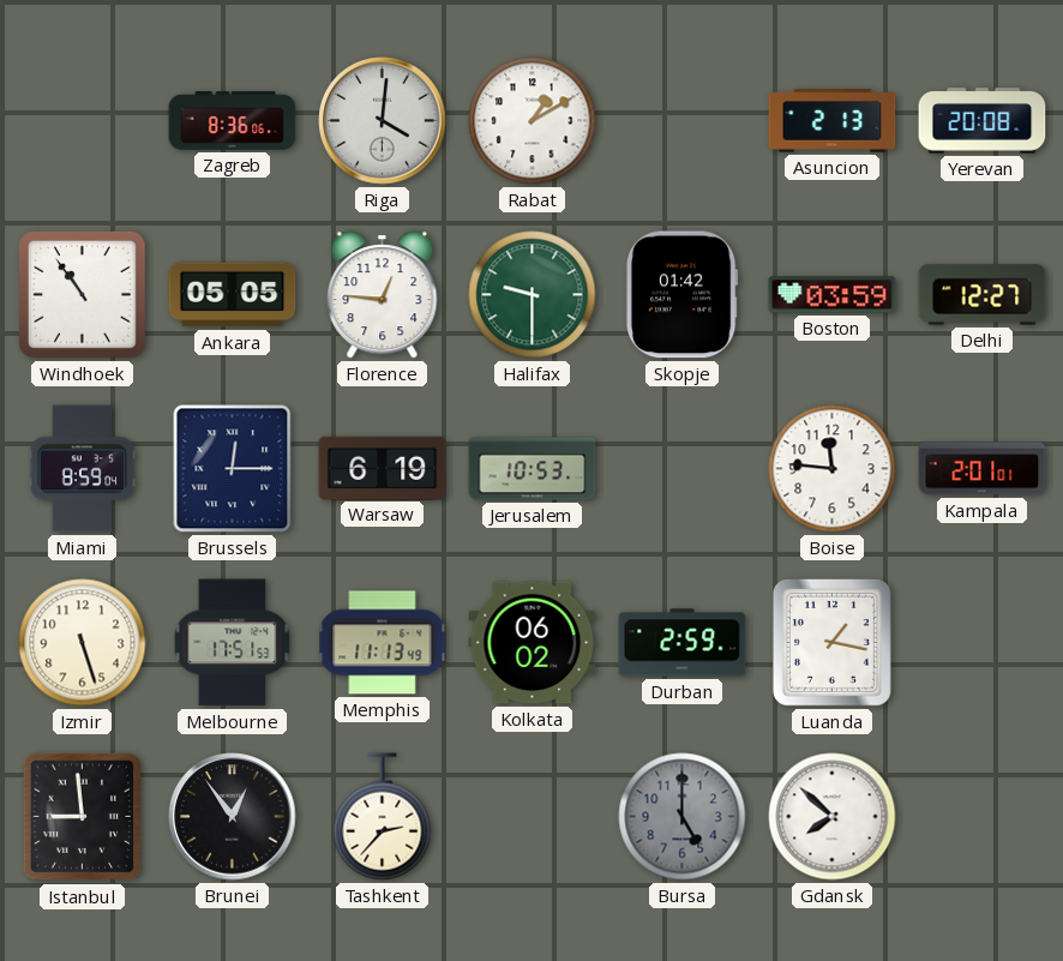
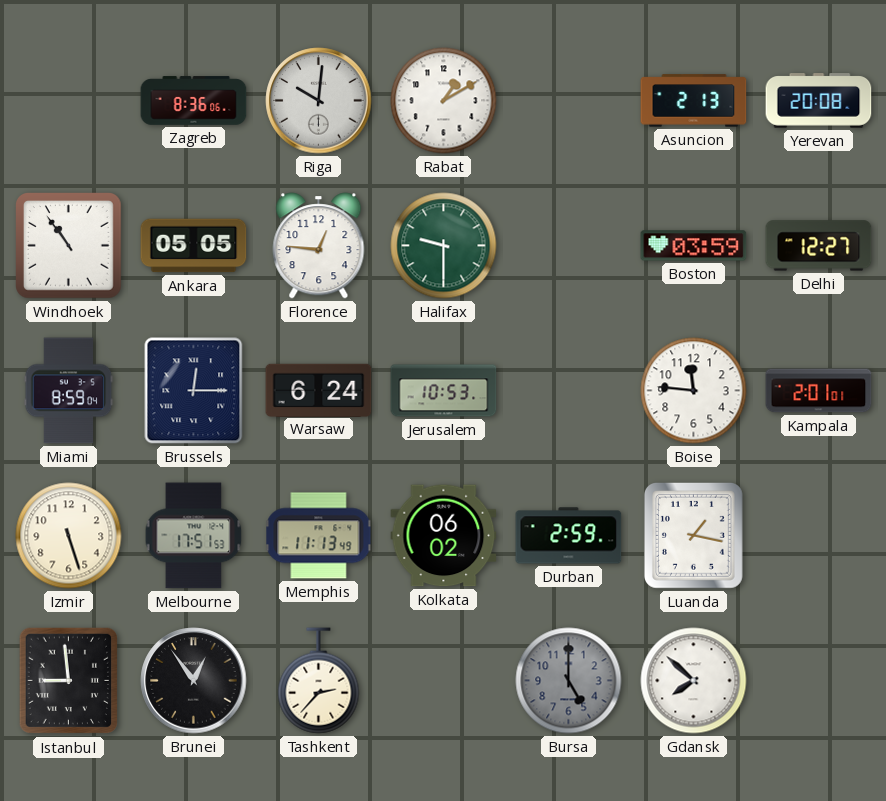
Riga: 4:01 -> 10:01
Skopje: 01:42 -> none
Warsaw: 6:19 -> 6:24
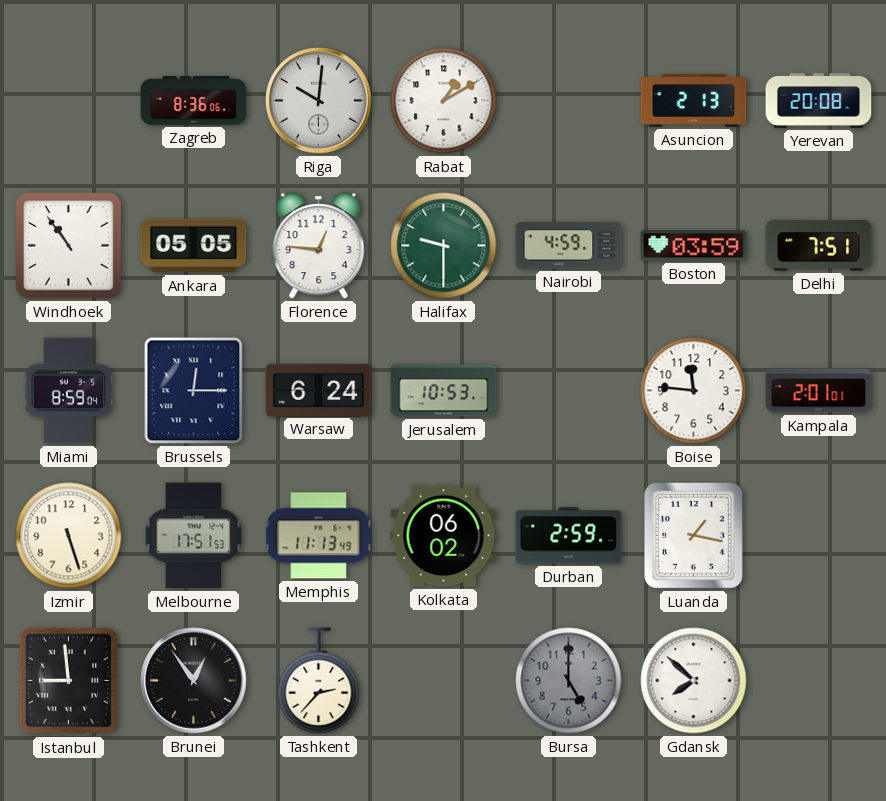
Nairobi: none -> 4:59
Delhi: 12:27 -> 7:51
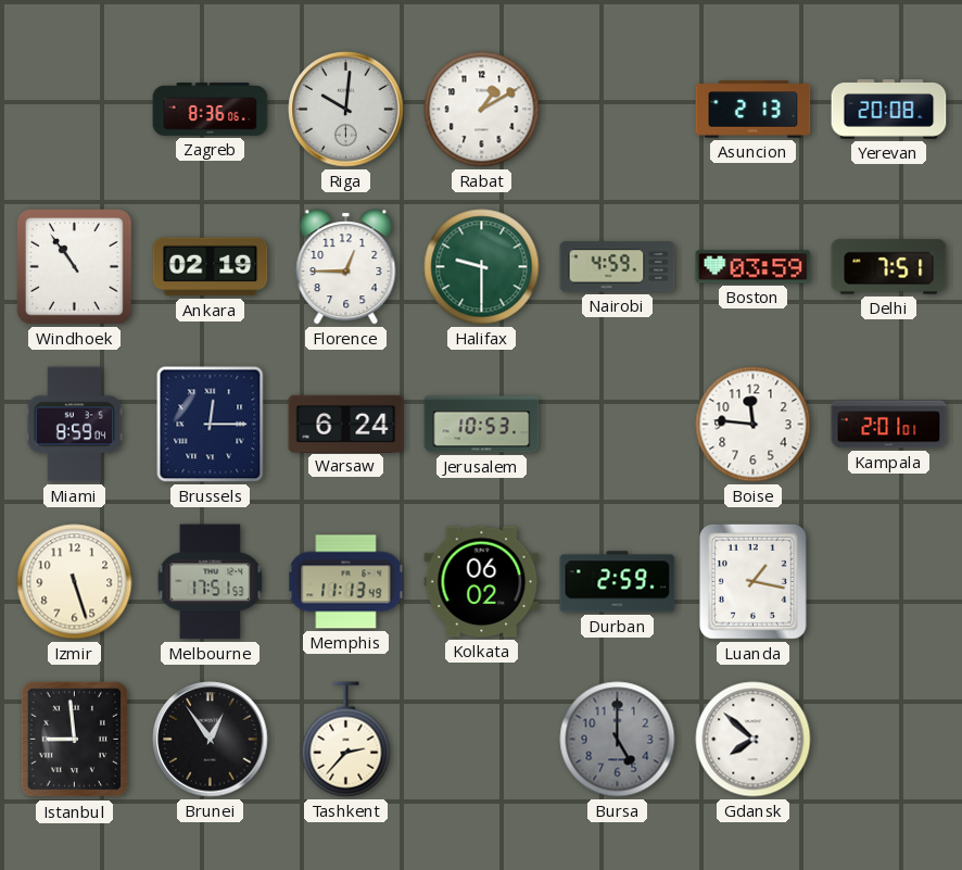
Ankara: 05:05 -> 02:19
Florence: 12:46 -> 12:45
